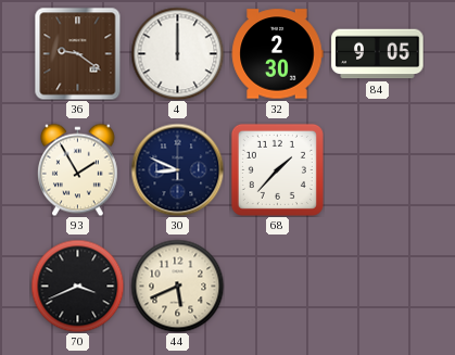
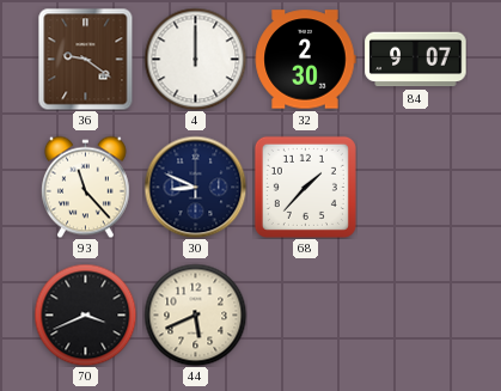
84: 9:05 -> 9:07
93: 1:55 -> 11:23
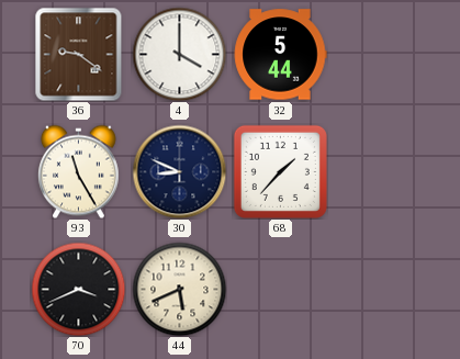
4: 12:00 -> 4:00
32: 2:30 -> 5:44
84: 9:07 -> none
93: 11:23 -> 11:25
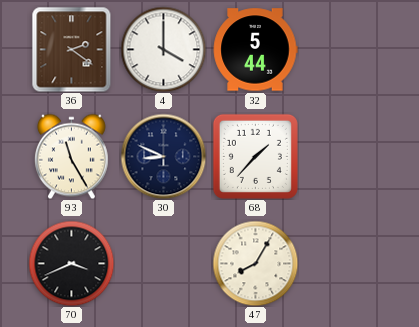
36: 9:21 -> 2:21
44: 5:41 -> none
47: none -> 8:05
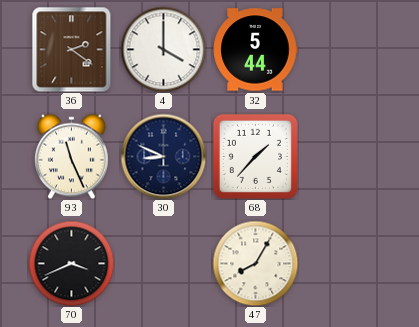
93: 11:25 -> 11:26
